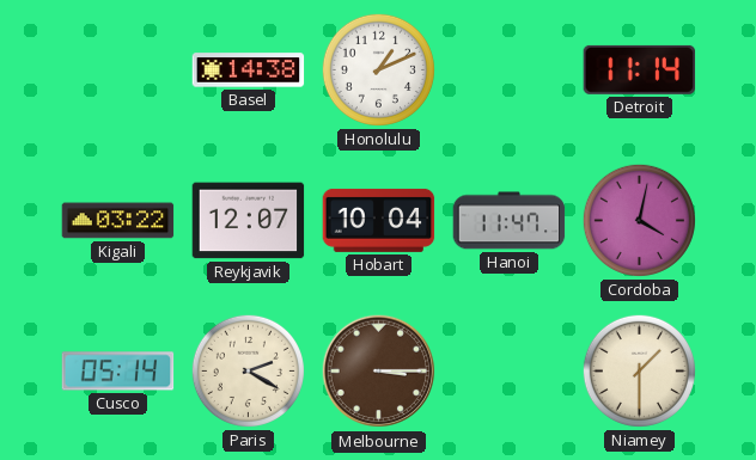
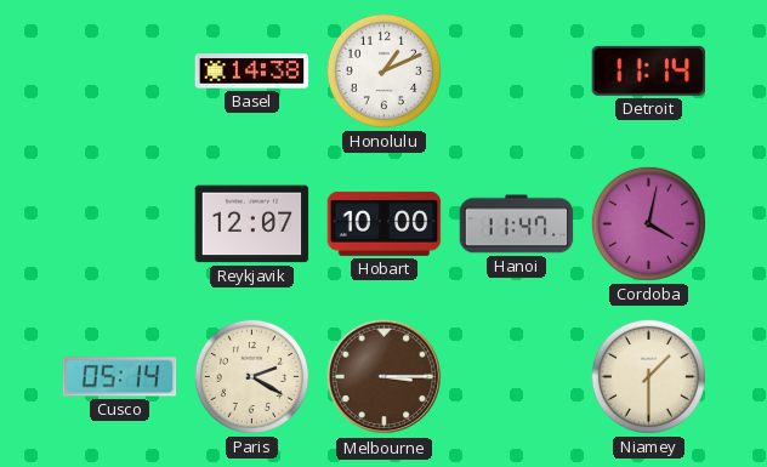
Kigali: 03:22 -> none
Hobart: 10:04 -> 10:00
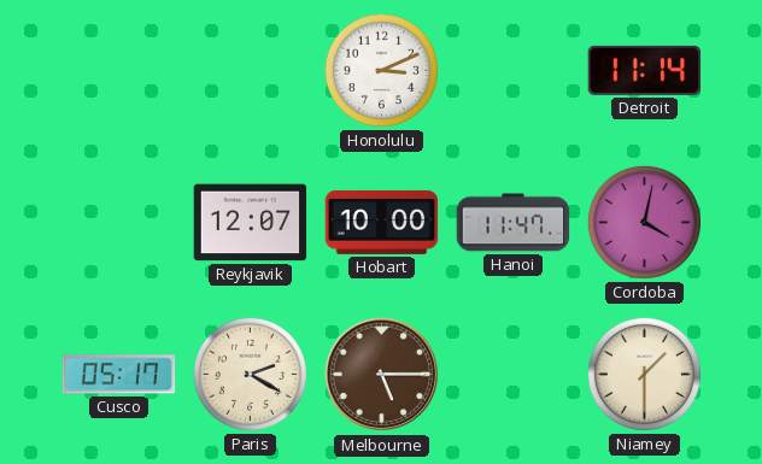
Basel: 14:38 -> none
Honolulu: 1:11 -> 3:11
Cusco: 05:14 -> 05:17
Melbourne: 3:15 -> 5:15
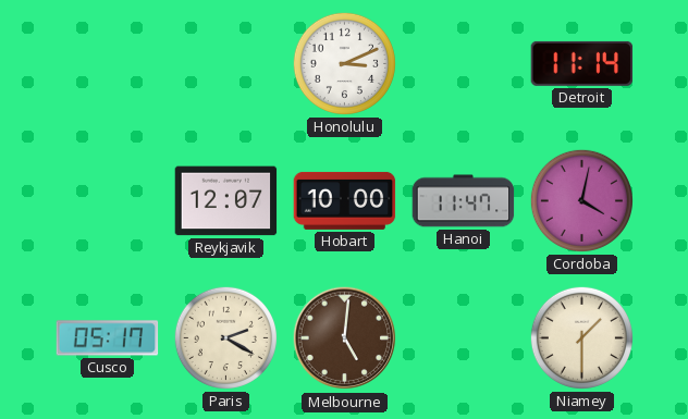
Melbourne: 5:15 -> 5:01
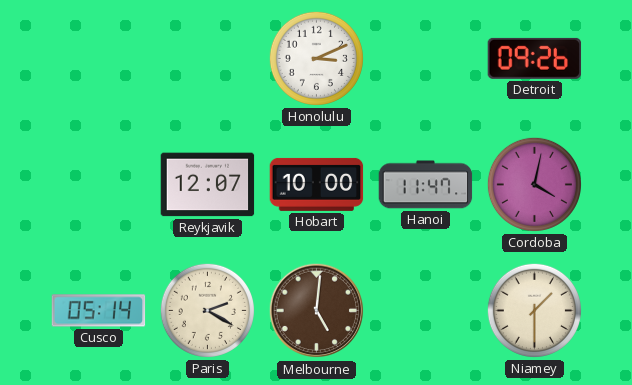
Detroit: 11:14 -> 09:26
Cusco: 05:17 -> 05:14
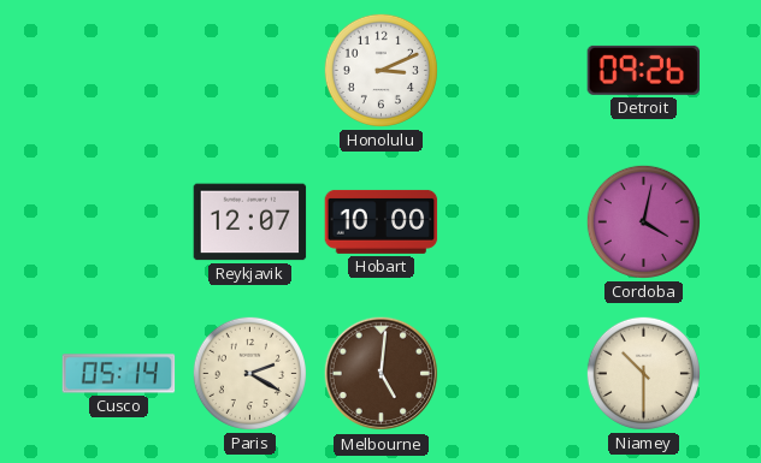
Hanoi: 11:47 -> none
Niamey: 1:30 -> 10:30
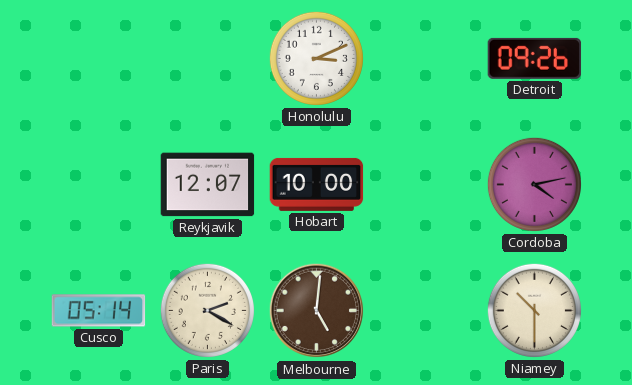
Cordoba: 4:02 -> 4:13
